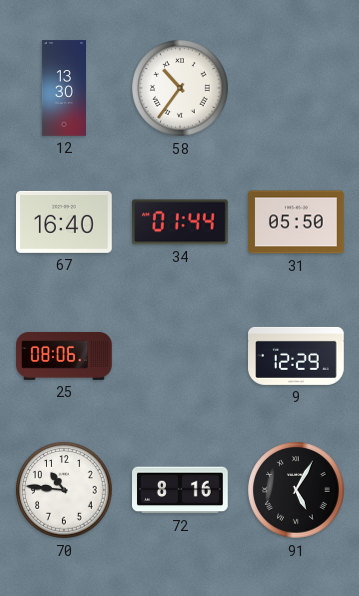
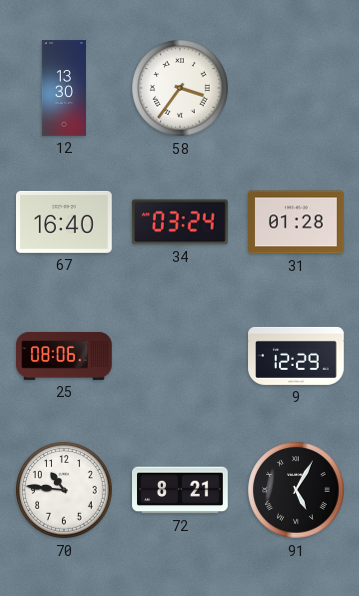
58: 10:36 -> 3:36
34: 01:44 -> 03:24
31: 05:50 -> 01:28
72: 8:16 -> 8:21
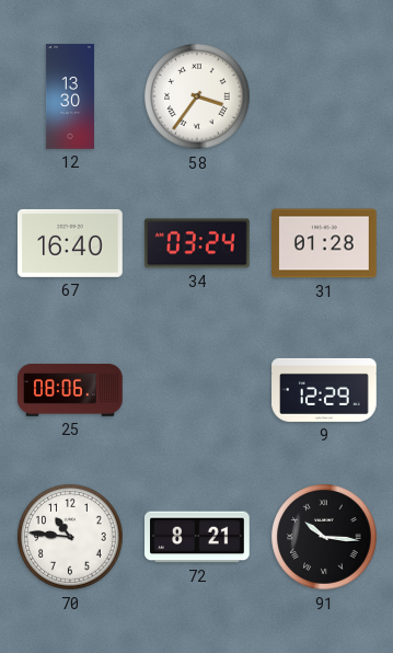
91: 5:05 -> 10:16
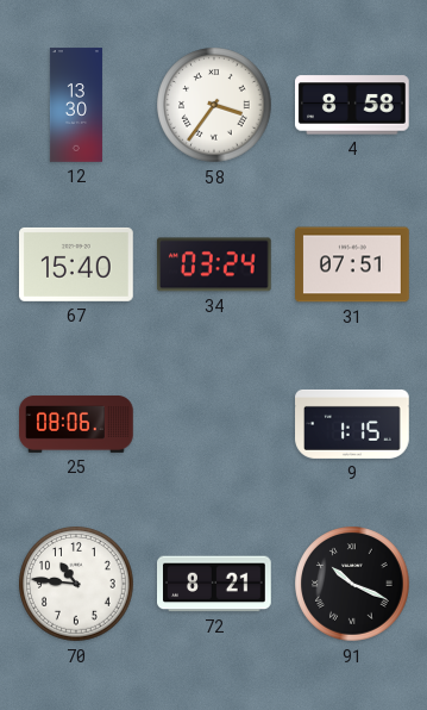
4: none -> 8:58
67: 16:40 -> 15:40
31: 01:28 -> 07:51
9: 12:29 -> 1:15
91: 10:16 -> 10:19
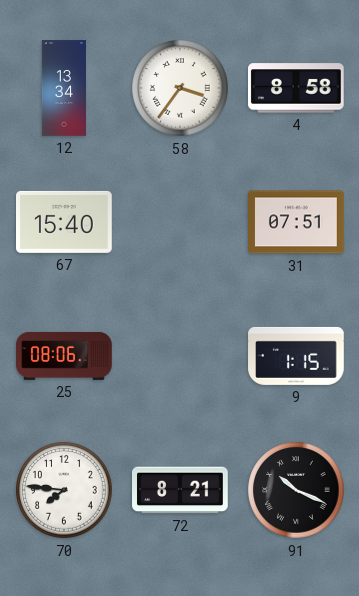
12: 13:30 -> 13:34
34: 03:24 -> none
70: 10:46 -> 7:46
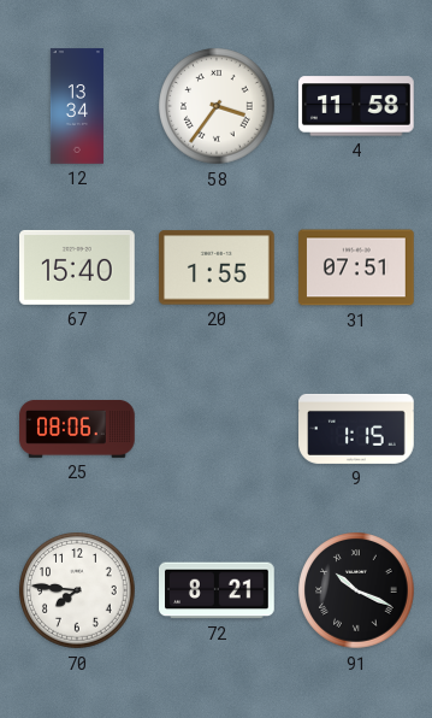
4: 8:58 -> 11:58
20: none -> 1:55
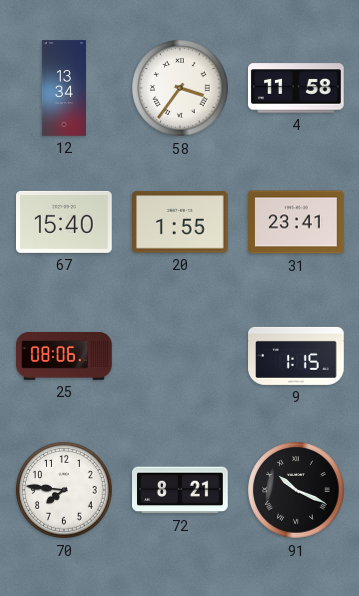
31: 07:51 -> 23:41
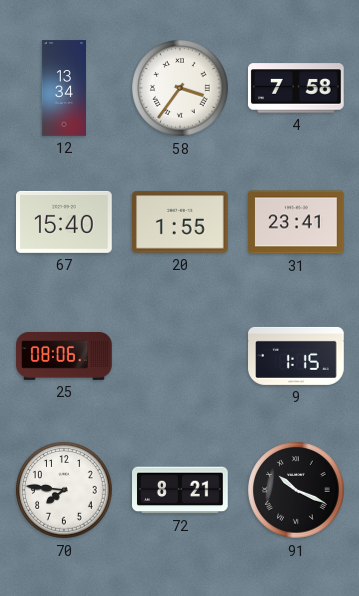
4: 11:58 -> 7:58
